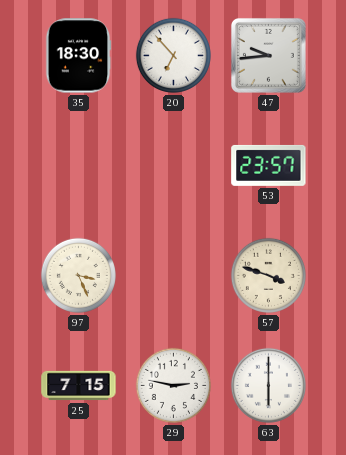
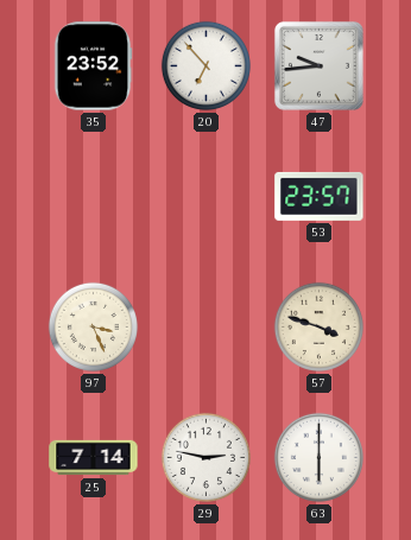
35: 18:30 -> 23:52
25: 7:15 -> 7:14
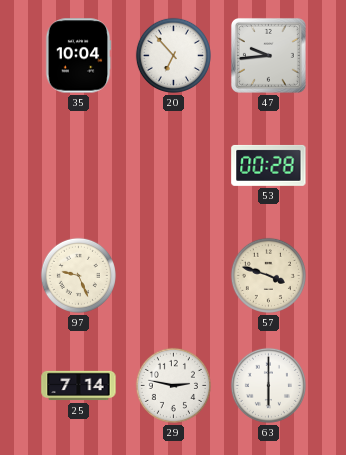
35: 23:52 -> 10:04
53: 23:57 -> 00:28
97: 3:26 -> 9:26
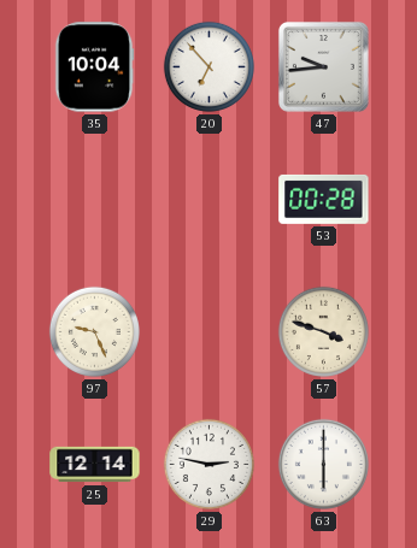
25: 7:14 -> 12:14
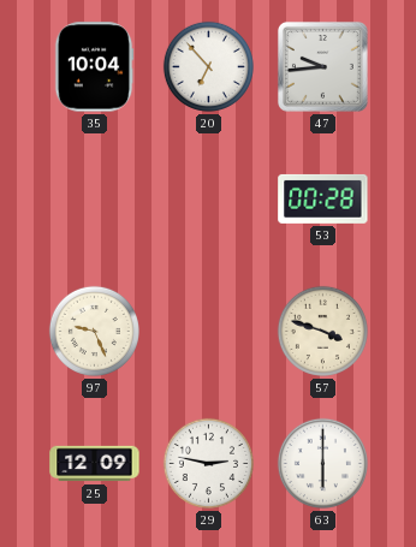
25: 12:14 -> 12:09
